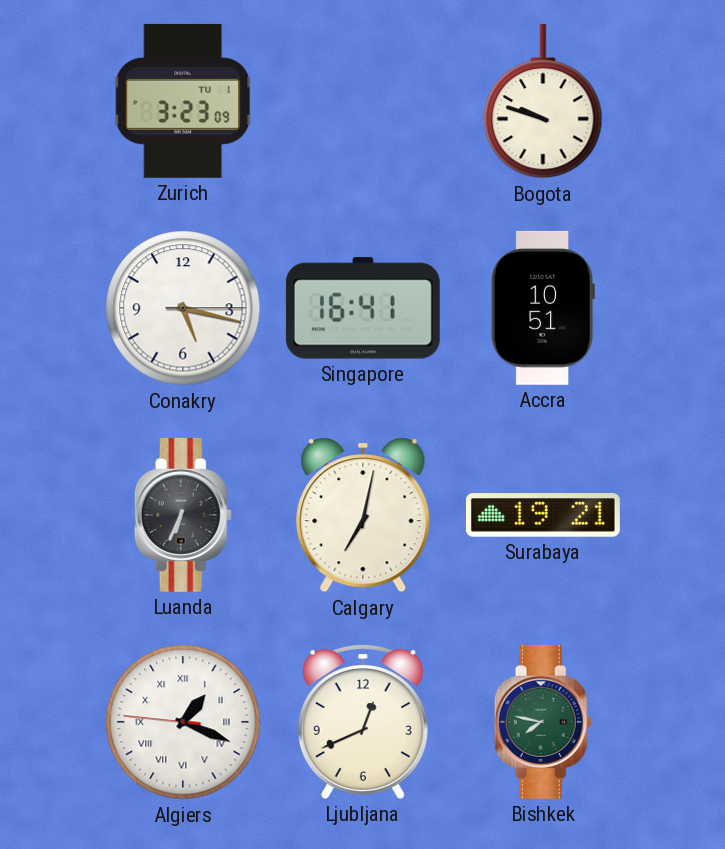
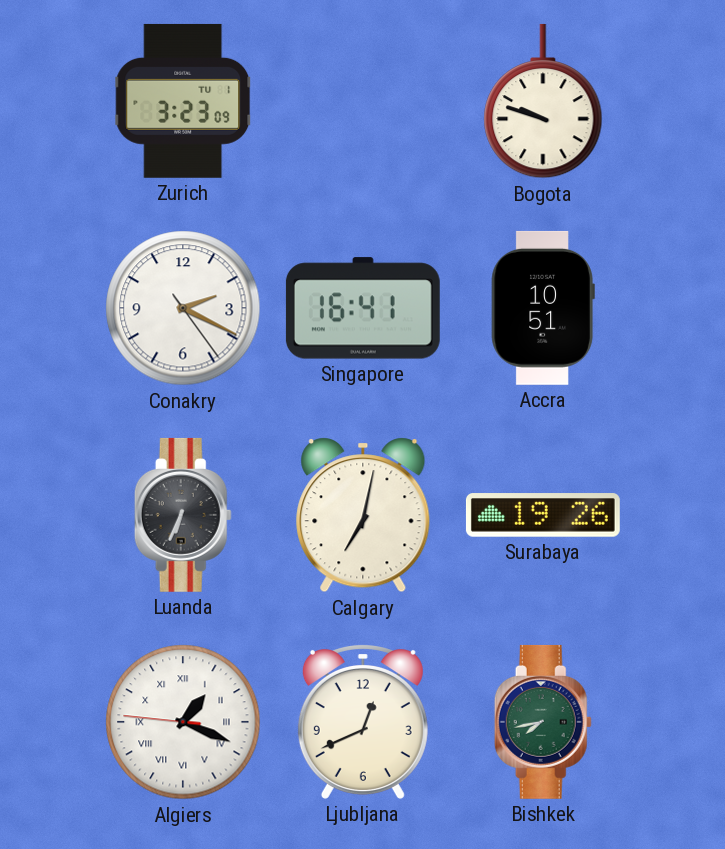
Conakry: 5:17 -> 2:19
Surabaya: 19:21 -> 19:26
Bishkek: 7:47 -> 7:43
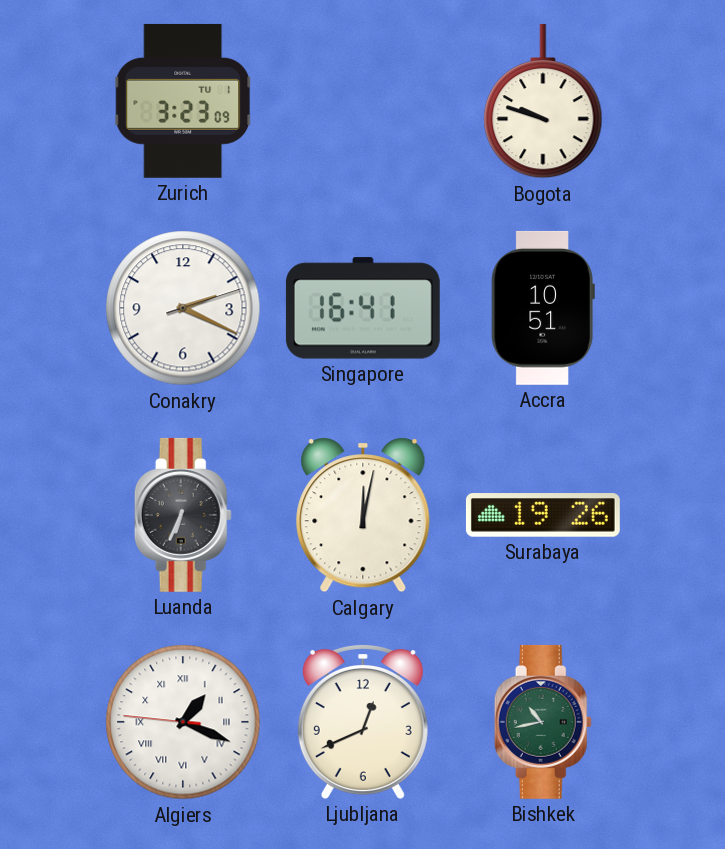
Conakry: 2:19:24 -> 2:19:12
Calgary: 7:02 -> 12:02
Bishkek: 7:43 -> 10:43
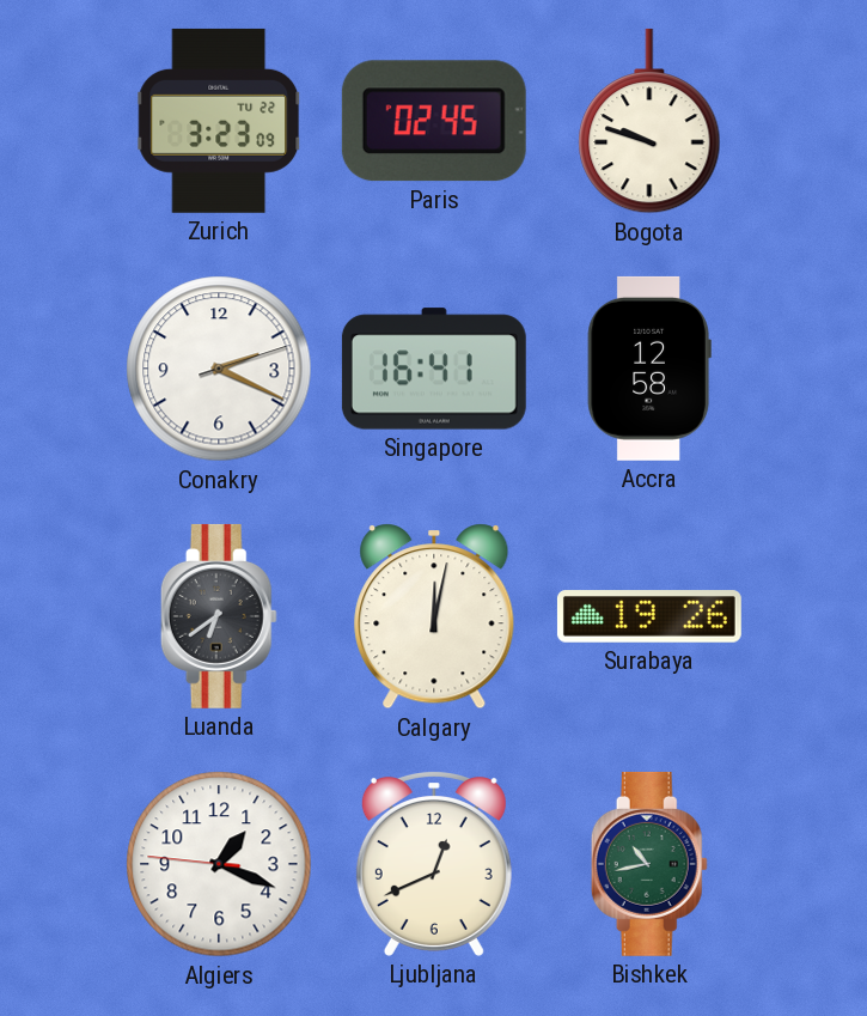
Zurich date: TU 1 -> TU 22
Paris: none -> 02:45
Accra: 10:51 -> 12:58
Luanda: 6:34 -> 6:39
Algiers numerals: Roman -> Arabic
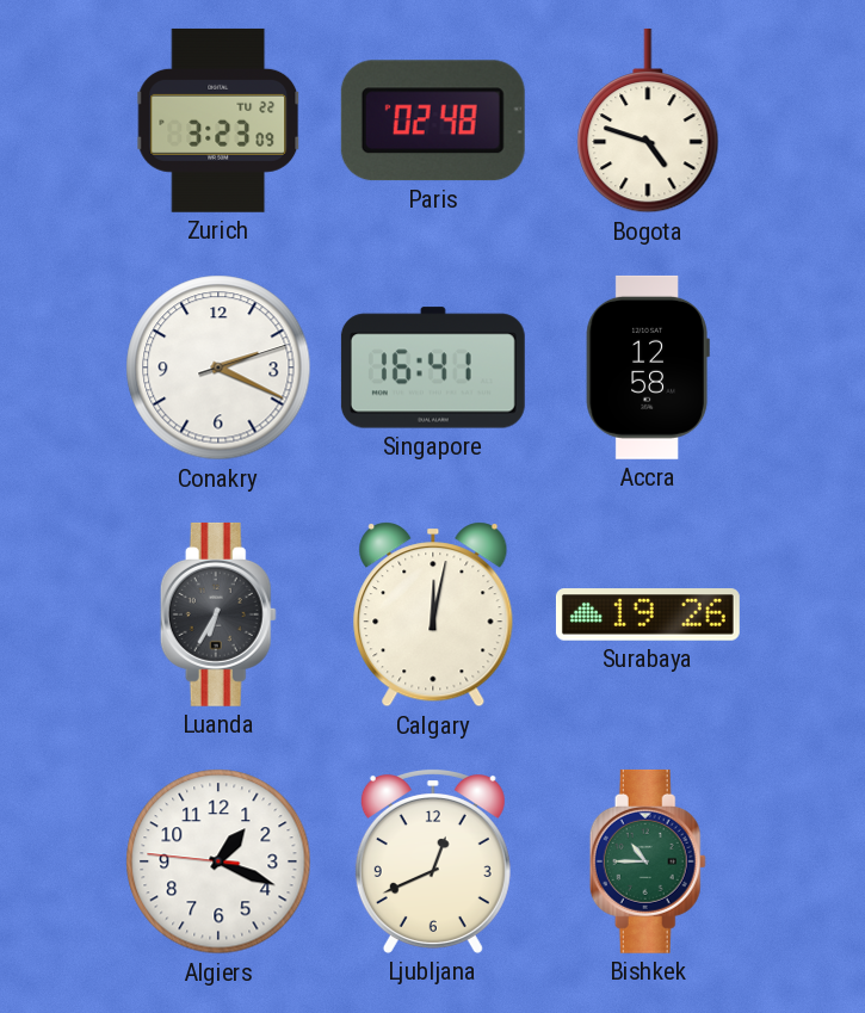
Paris: 02:45 -> 02:48
Bogota: 9:48 -> 4:48
Luanda: 6:39 -> 6:35
Bishkek: 10:43 -> 10:45
